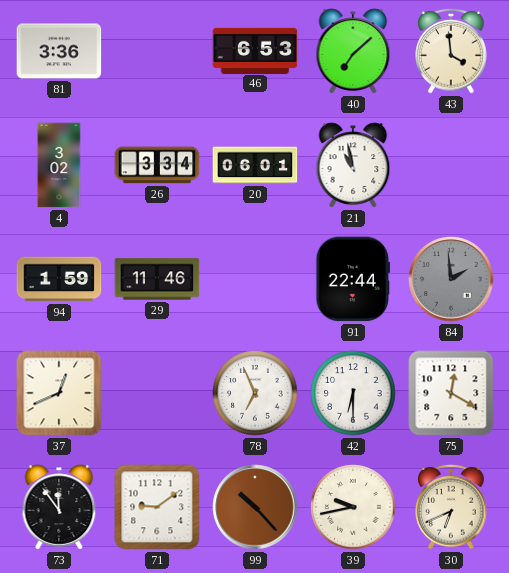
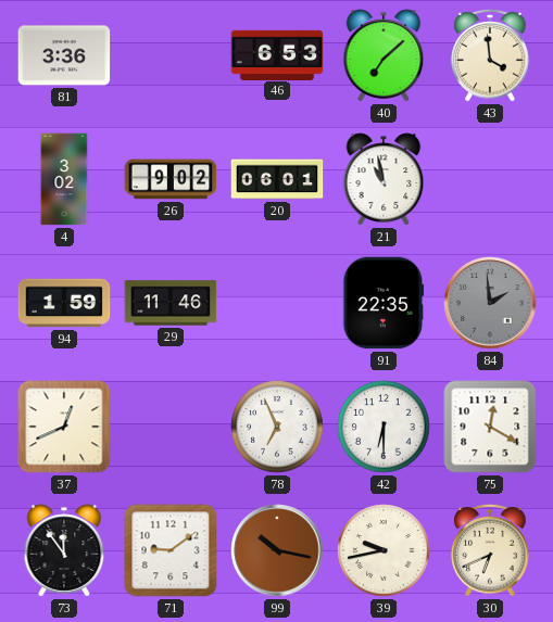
26: 3:34 -> 9:02
91: 22:44 -> 22:35
99: 10:23 -> 10:17
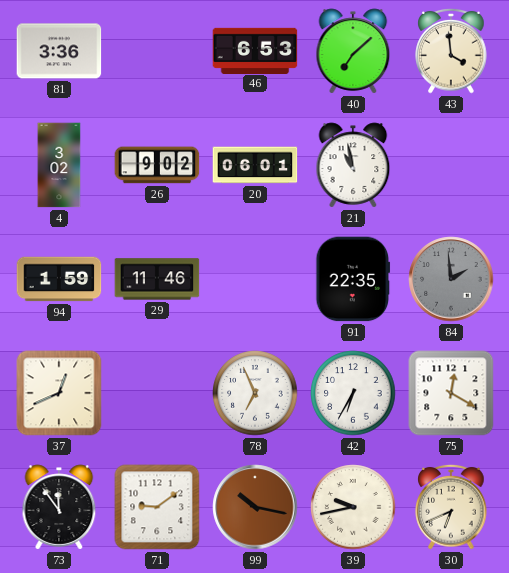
42: 6:30 -> 6:35
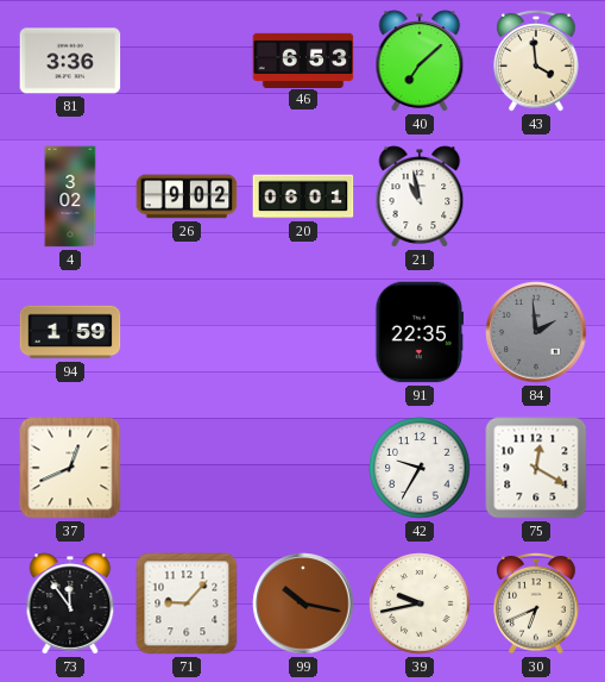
29: 11:46 -> none
78: 6:56 -> none
42: 6:35 -> 9:35
71: 9:09 -> 9:07
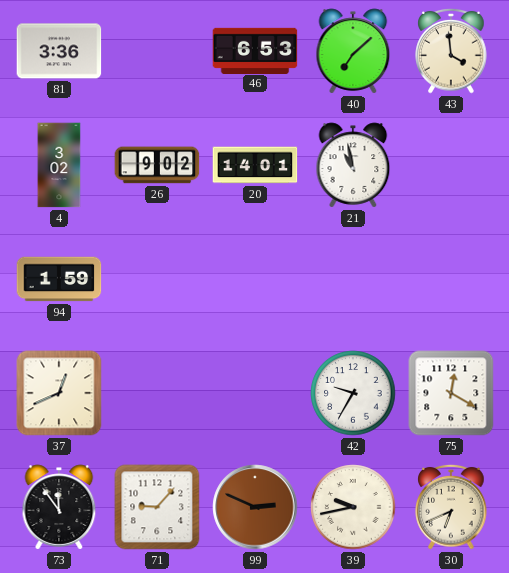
20: 06:01 -> 14:01
91: 22:35 -> none
84: 1:59 -> none
99: 10:17 -> 2:49
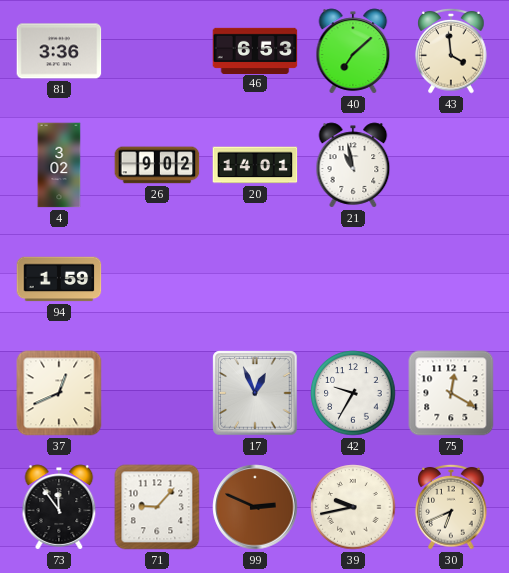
17: none -> 12:56
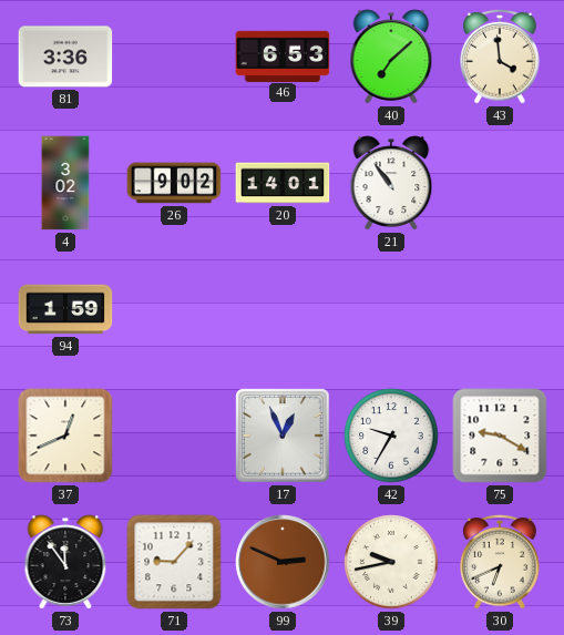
21: 10:58 -> 10:54
75: 12:20 -> 9:20
